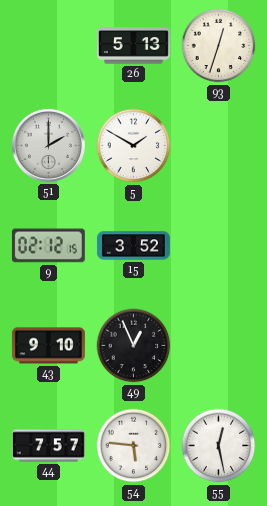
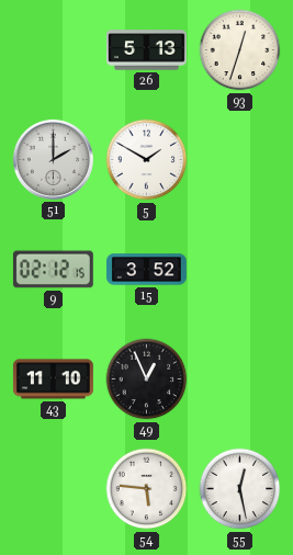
43: 9:10 -> 11:10
44: 7:57 -> none
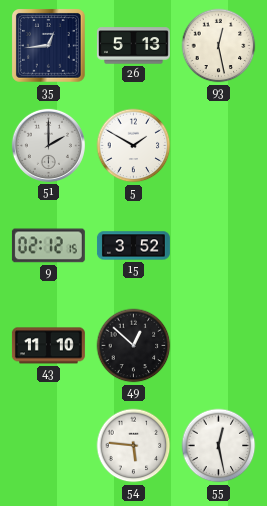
35: none -> 12:44
93: 12:33 -> 12:28
49: 12:56 -> 12:52
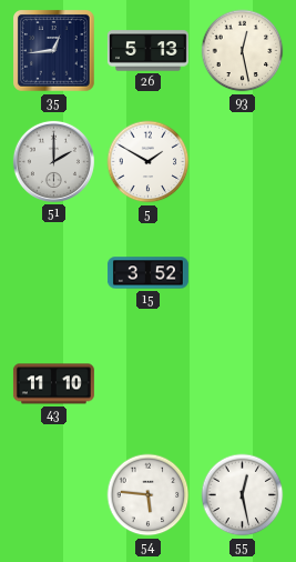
9: 02:12 -> none
49: 12:52 -> none
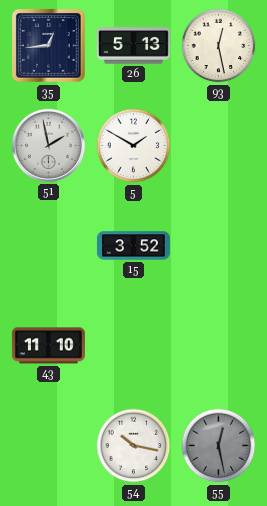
51: 2:00 -> 1:58
54: 5:46 -> 10:17
55 dial: white -> grey
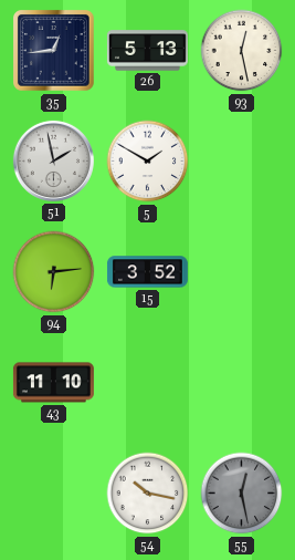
94: none -> 6:14
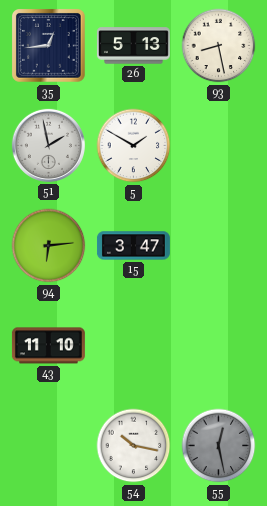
93: 12:28 -> 8:28
15: 3:52 -> 3:47
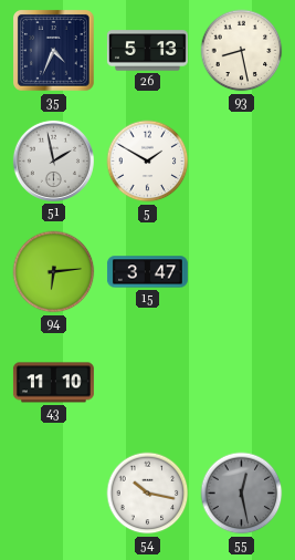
35: 12:44 -> 4:34
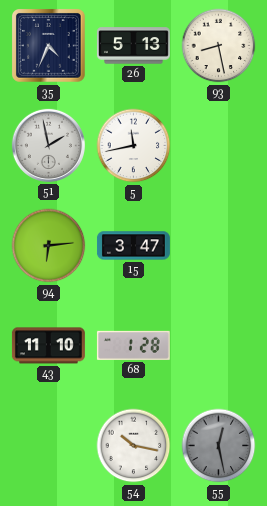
5: 1:50 -> 11:43
68: none -> 1:28
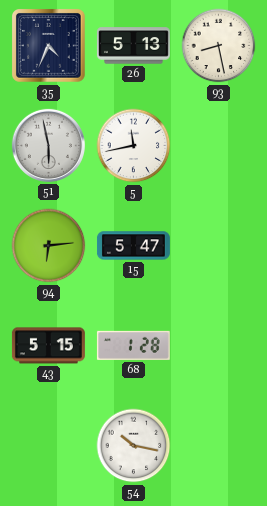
51: 1:58 -> 5:58
15: 3:47 -> 5:47
43: 11:10 -> 5:15
55: 12:28 -> none
